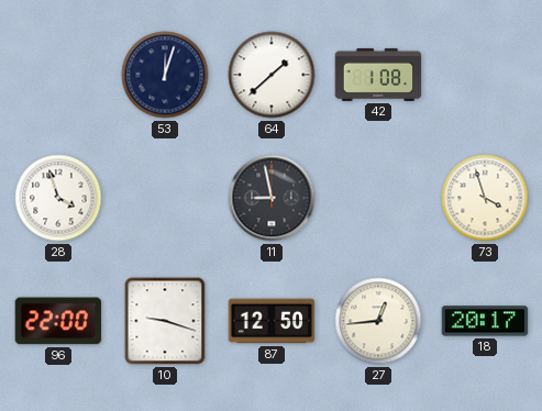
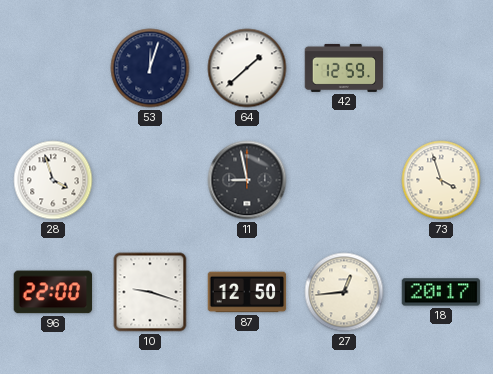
42: 1:08 -> 12:59
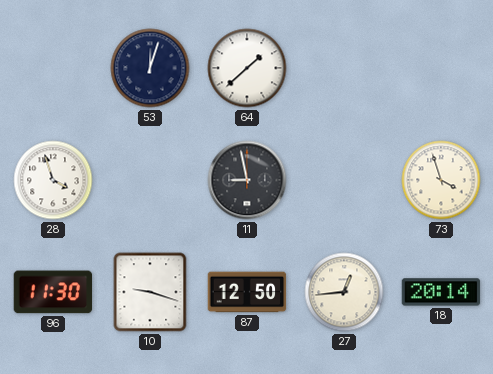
42: 12:59 -> none
96: 22:00 -> 11:30
18: 20:17 -> 20:14
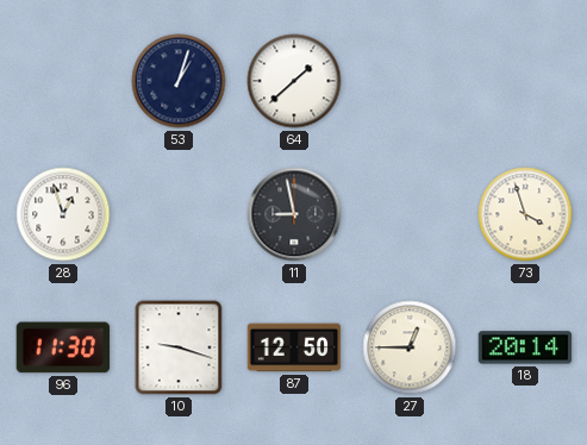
53: 12:03 -> 1:03
28: 3:57 -> 12:57
27: 12:44 -> 12:45
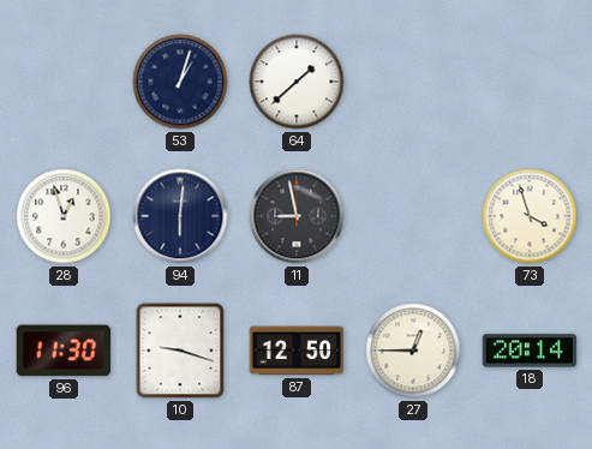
94: none -> 6:01
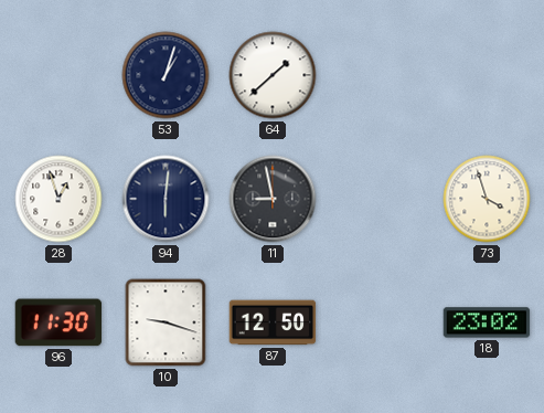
27: 12:45 -> none
18: 20:14 -> 23:02
